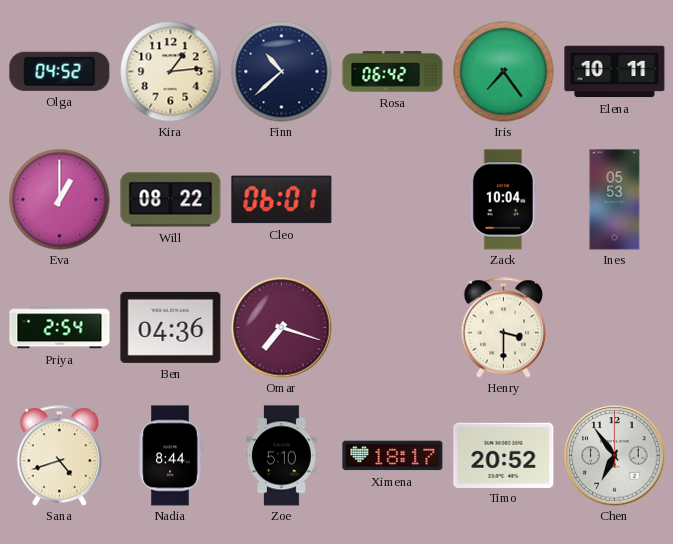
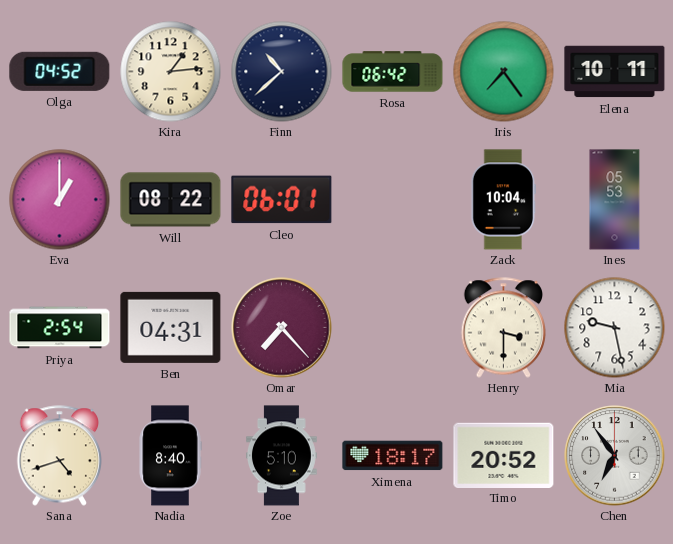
Ben: 04:36 -> 04:31
Omar: 7:18 -> 7:23
Mia: none -> 9:28
Nadia: 8:44 -> 8:40
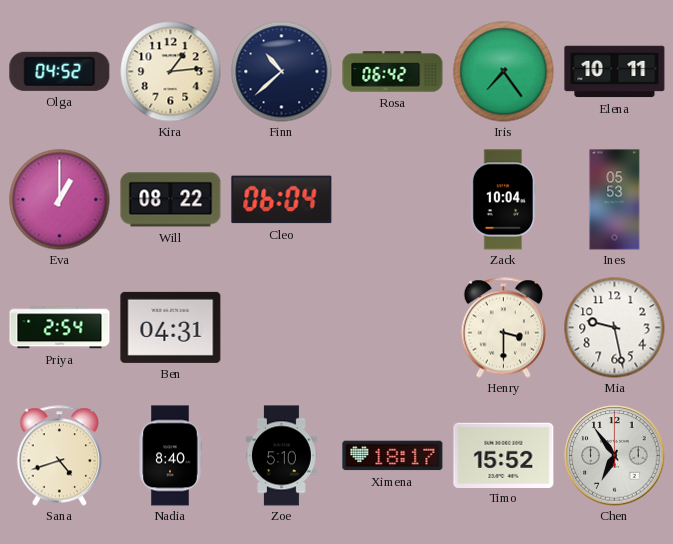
Cleo: 06:01 -> 06:04
Omar: 7:23 -> none
Timo: 20:52 -> 15:52
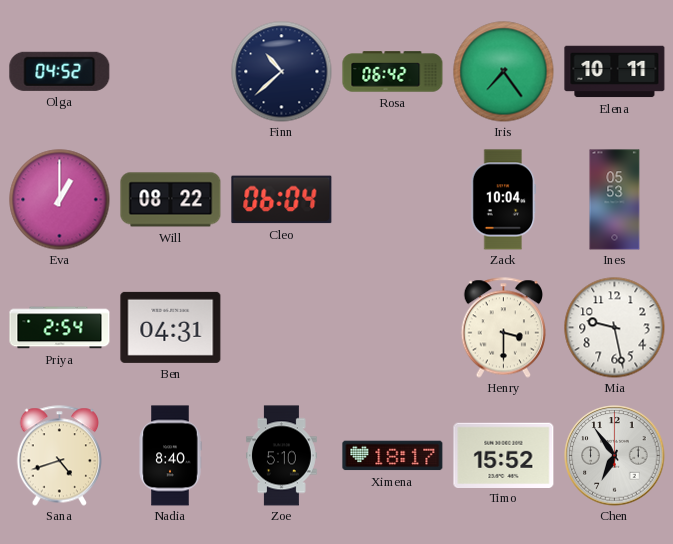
Kira: 1:14 -> none
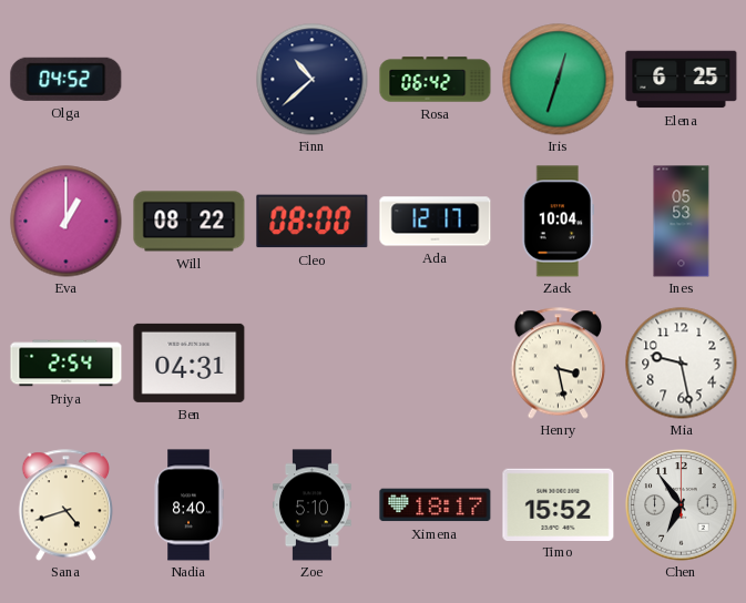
Iris: 7:24 -> 12:33
Elena: 10:11 -> 6:25
Cleo: 06:04 -> 08:00
Ada: none -> 12:17
Henry: 3:30 -> 3:28
